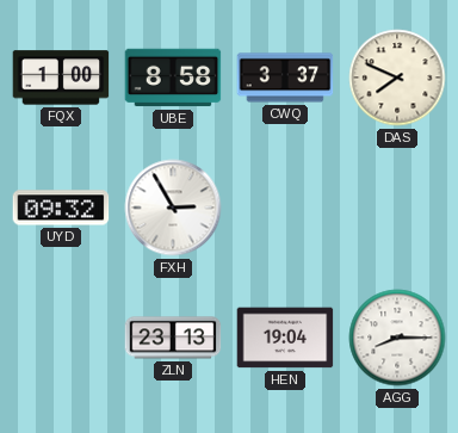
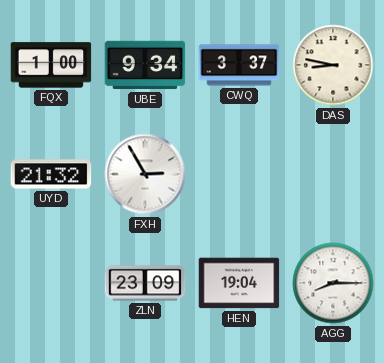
UBE: 8:58 -> 9:34
DAS: 7:49 -> 8:47
UYD: 09:32 -> 21:32
ZLN: 23:13 -> 23:09
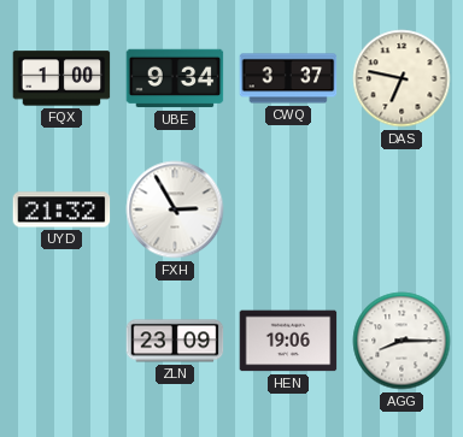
DAS: 8:47 -> 6:47
HEN: 19:04 -> 19:06
